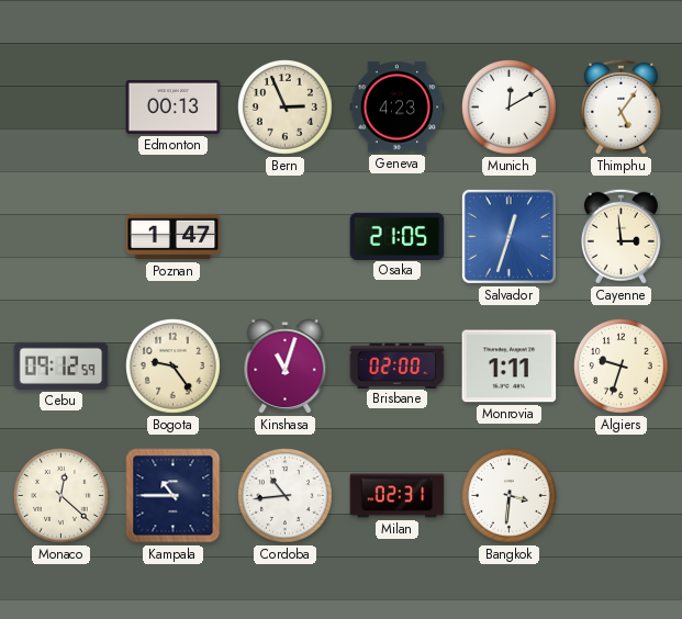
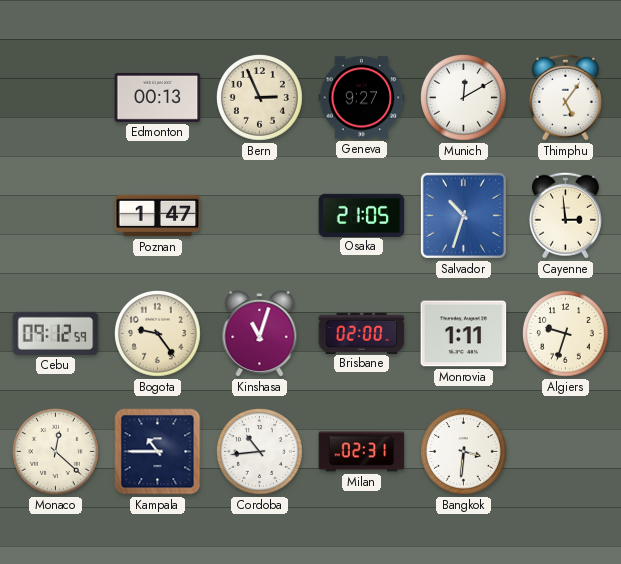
Geneva: 4:23 -> 9:27
Salvador: 12:33 -> 10:33
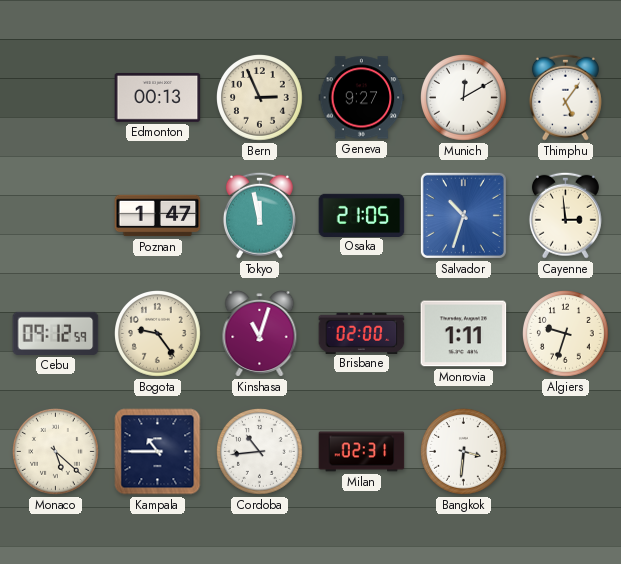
Tokyo: none -> 11:58
Monaco: 12:22 -> 5:22
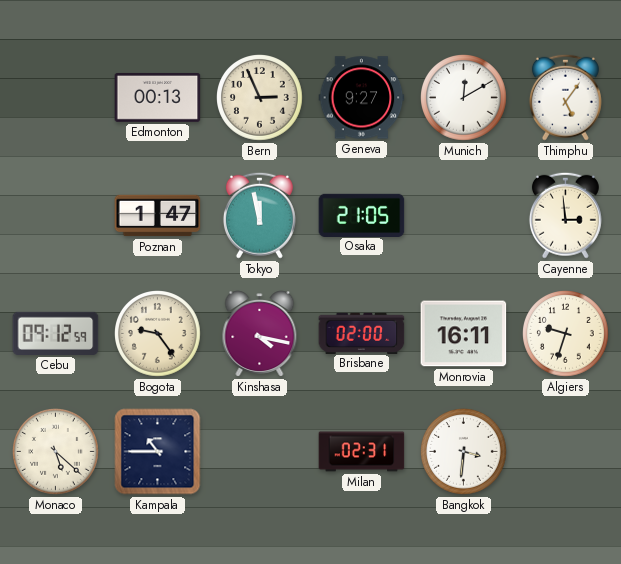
Salvador: 10:33 -> none
Kinshasa: 11:03 -> 4:17
Monrovia: 1:11 -> 16:11
Cordoba: 10:44 -> none
